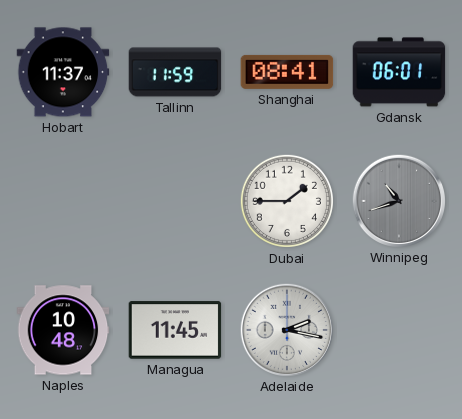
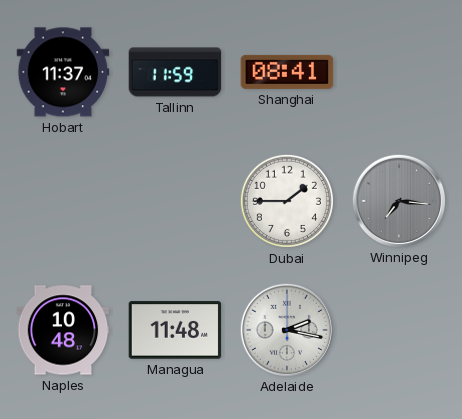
Gdansk: 06:01 -> none
Winnipeg: 10:42 -> 7:16
Managua: 11:45 -> 11:48
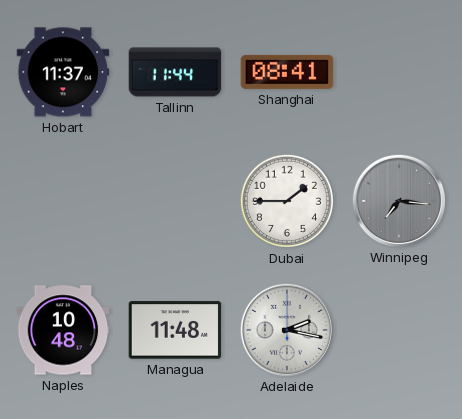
Tallinn: 11:59 -> 11:44
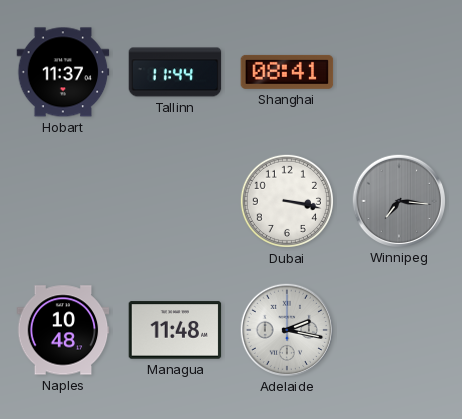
Dubai: 1:45 -> 3:17
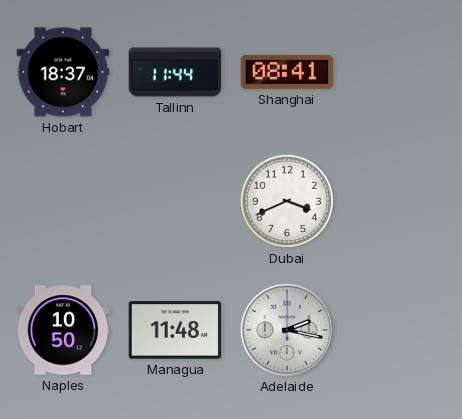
Hobart: 11:37 -> 18:37
Dubai: 3:17 -> 3:41
Winnipeg: 7:16 -> none
Naples: 10:48 -> 10:50
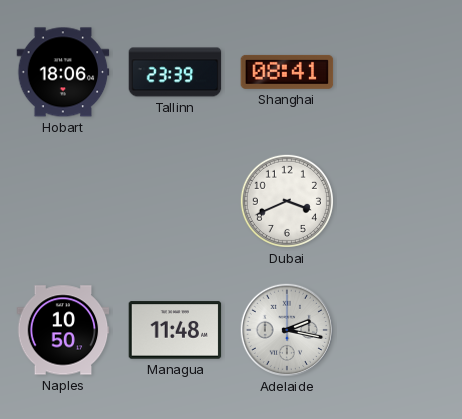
Hobart: 18:37 -> 18:06
Tallinn: 11:44 -> 23:39
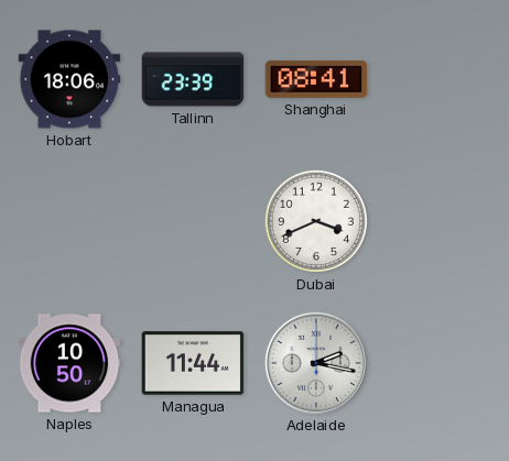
Managua: 11:48 -> 11:44
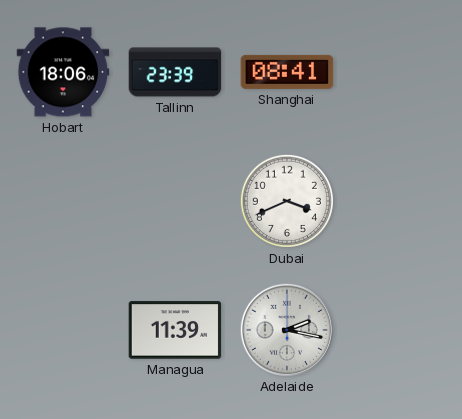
Naples: 10:50 -> none
Managua: 11:44 -> 11:39
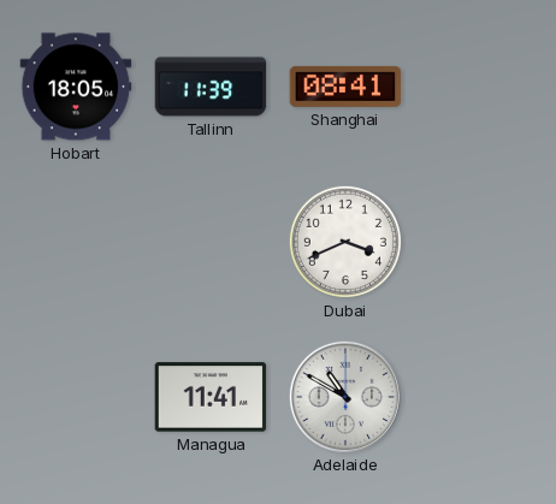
Hobart: 18:06 -> 18:05
Tallinn: 23:39 -> 11:39
Managua: 11:39 -> 11:41
Adelaide: 2:17 -> 10:50
